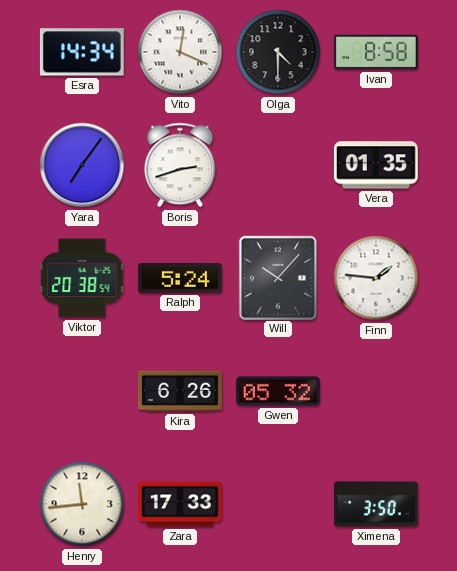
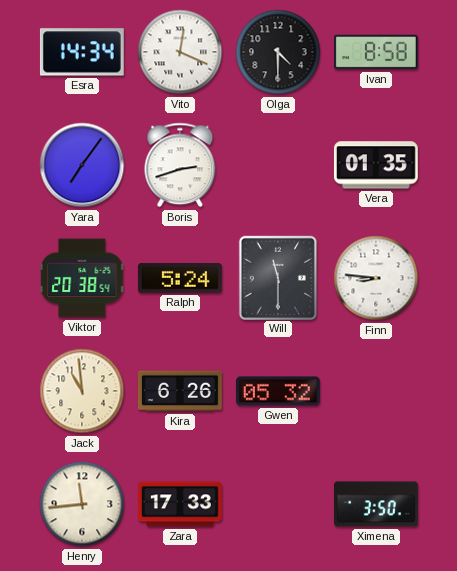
Will: 10:07 -> 11:30
Finn: 1:46 -> 8:46
Jack: none -> 10:59
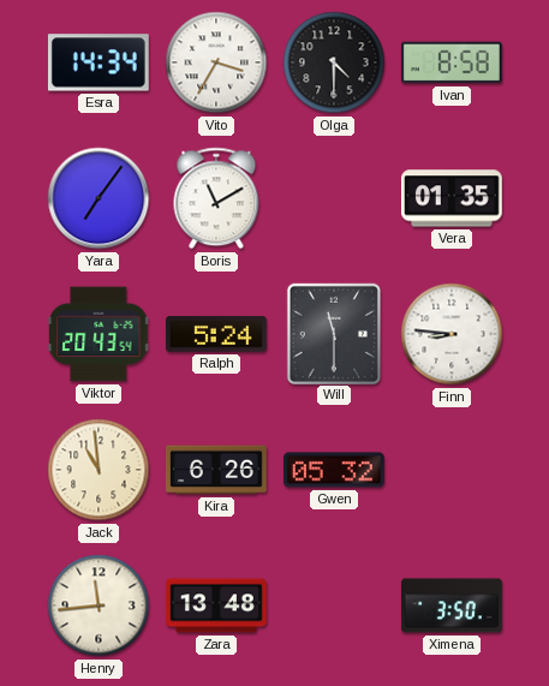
Vito: 12:19 -> 3:35
Boris: 2:42 -> 11:10
Viktor: 20:38 -> 20:43
Zara: 17:33 -> 13:48
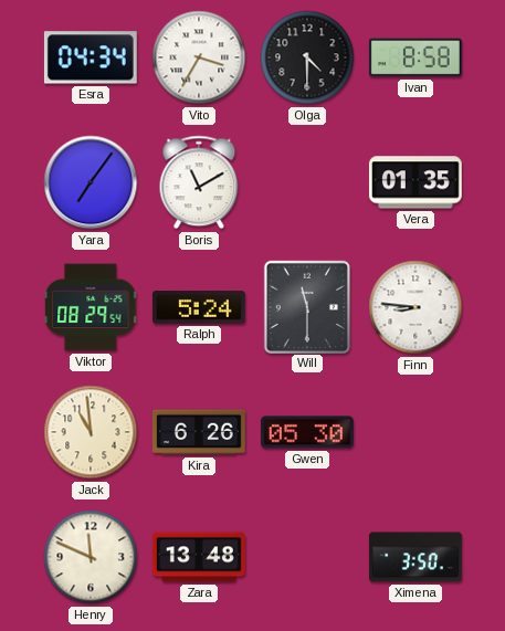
Esra: 14:34 -> 04:34
Viktor: 20:43 -> 08:29
Gwen: 05:32 -> 05:30
Henry: 11:44 -> 11:49
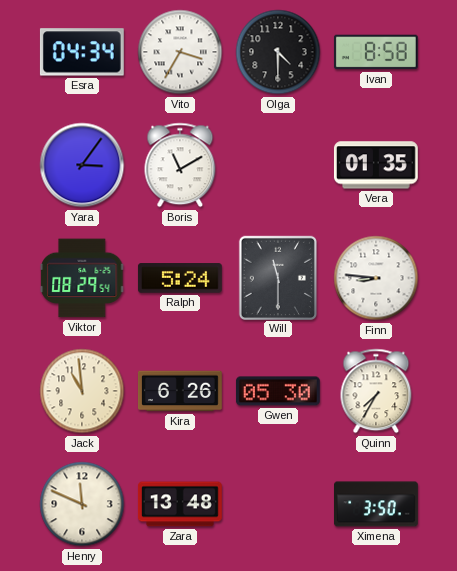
Yara: 7:06 -> 3:06
Quinn: none -> 7:35
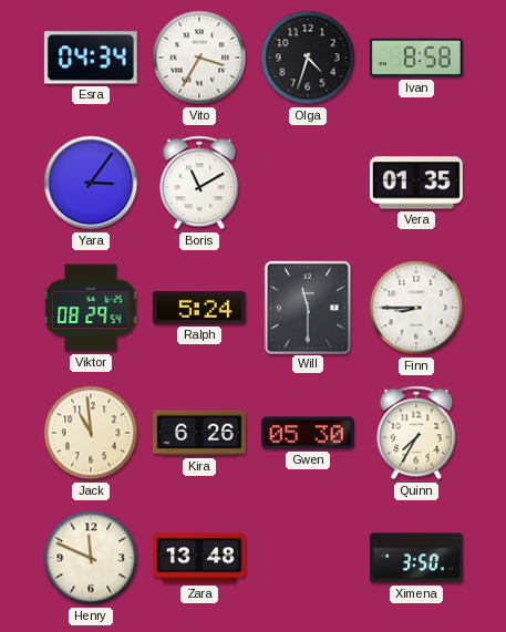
Olga: 4:30 -> 4:33
Finn: 8:46 -> 8:45
